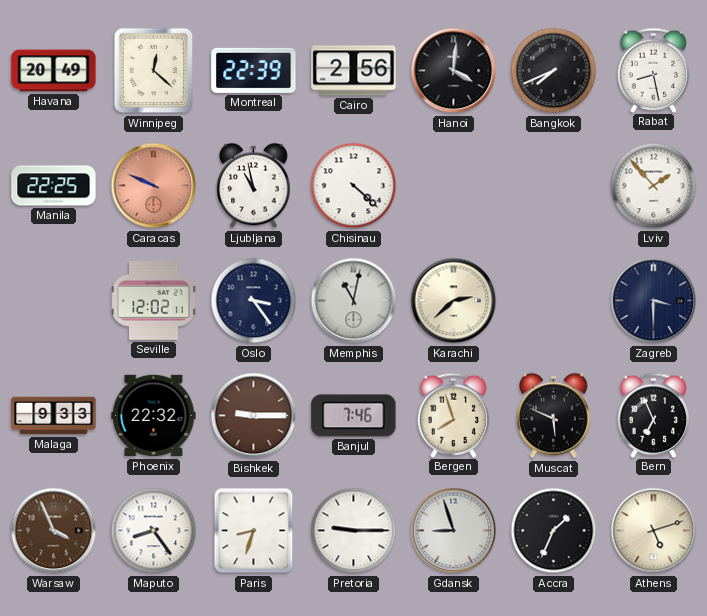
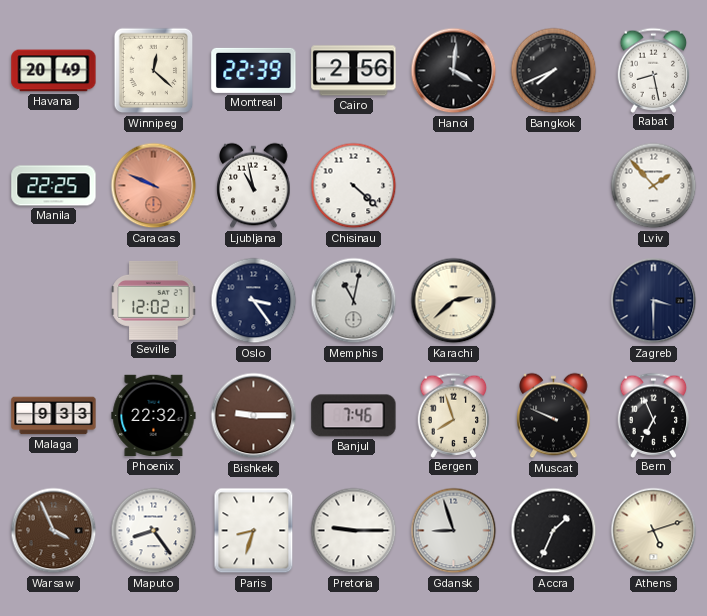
Muscat: 5:49 -> 9:49
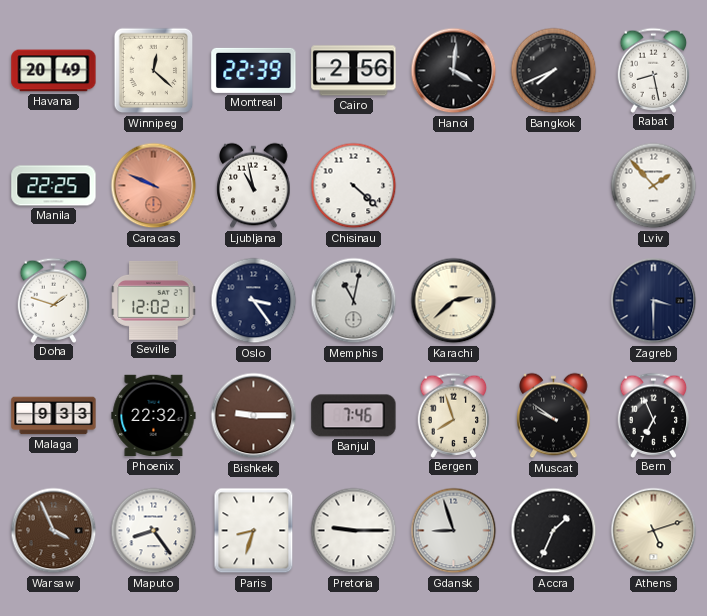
Doha: none -> 1:48
Muscat: 9:49 -> 9:51
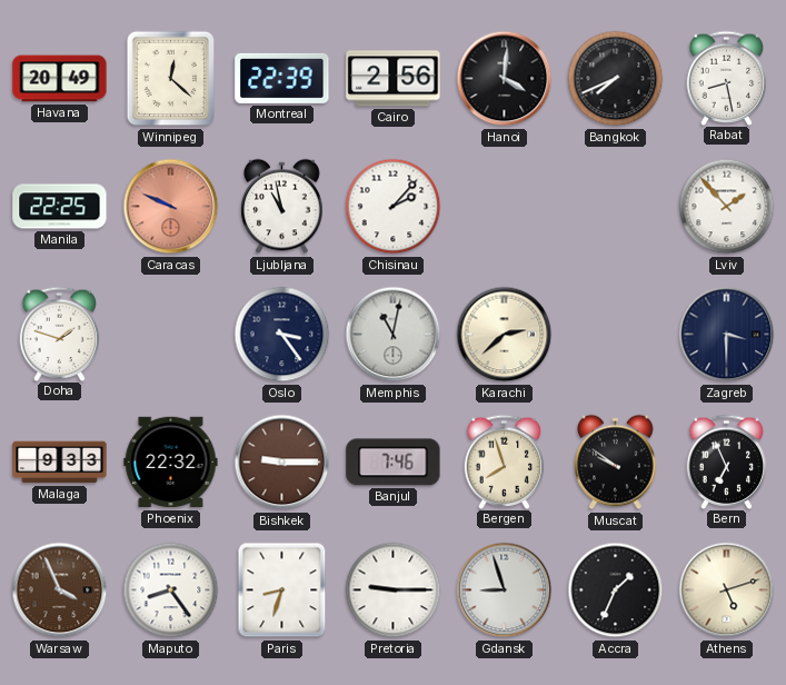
Chisinau: 4:22 -> 2:07
Seville: 12:02 -> none
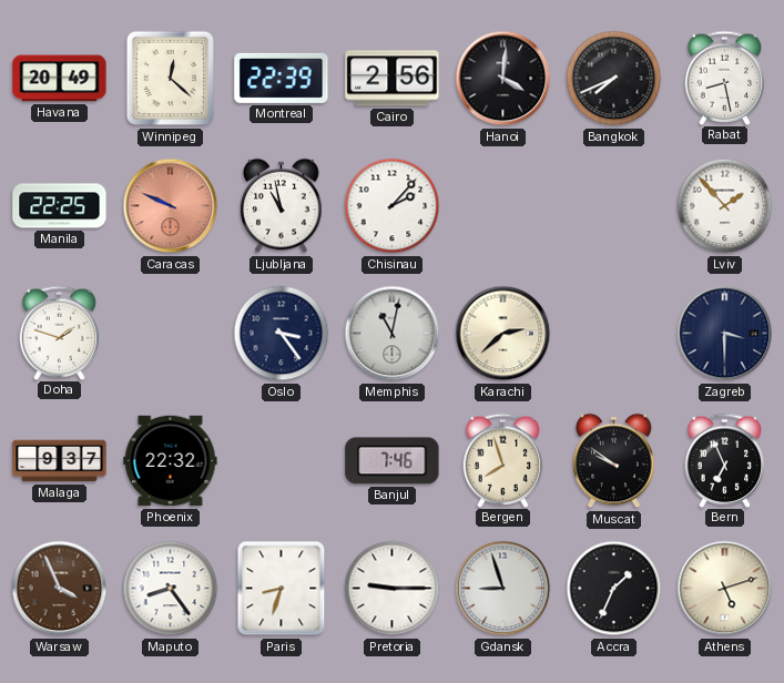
Malaga: 9:33 -> 9:37
Bishkek: 9:15 -> none
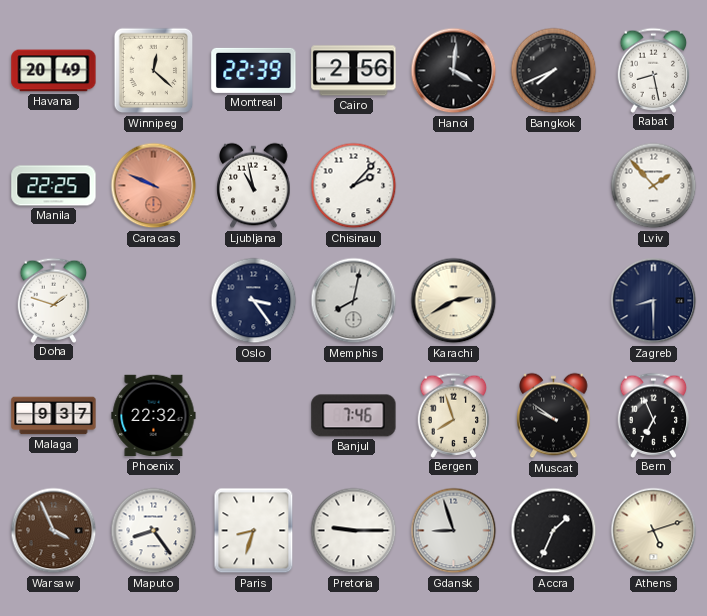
Memphis: 11:02 -> 8:02
Karachi: 2:38 -> 2:40
Zagreb: 3:30 -> 8:30
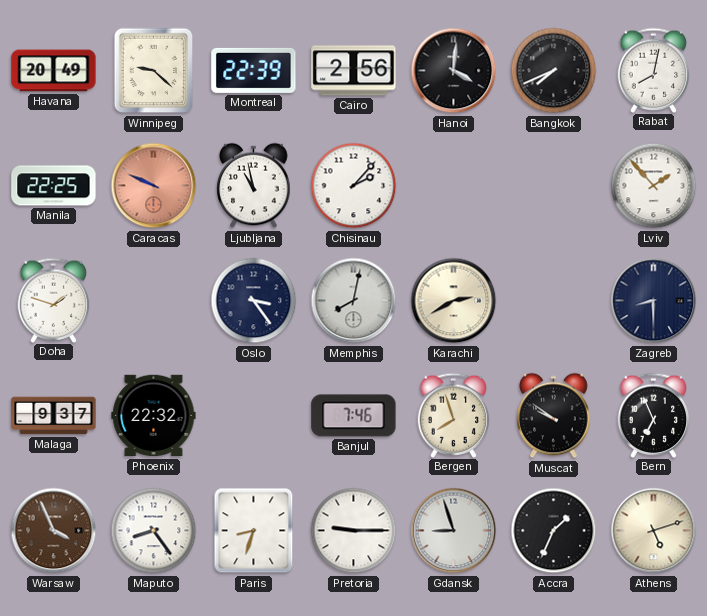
Winnipeg: 12:22 -> 9:22
Rabat: 8:28 -> 8:02
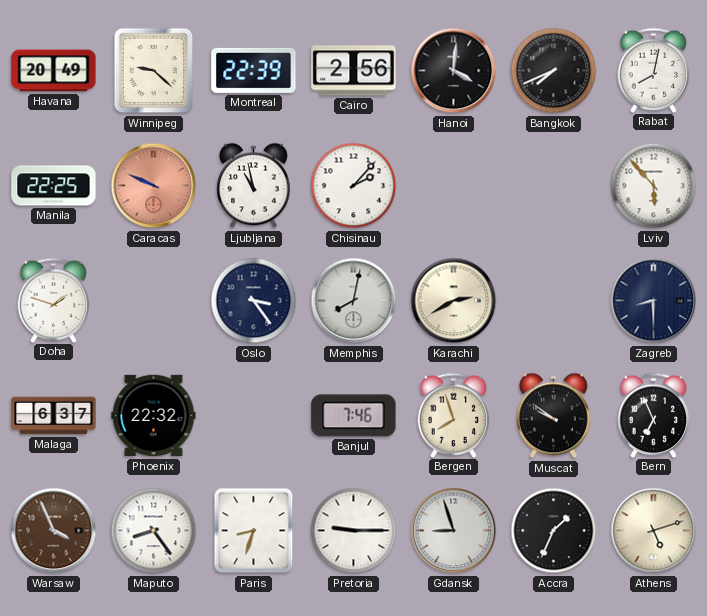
Lviv: 1:53 -> 5:53
Malaga: 9:37 -> 6:37
